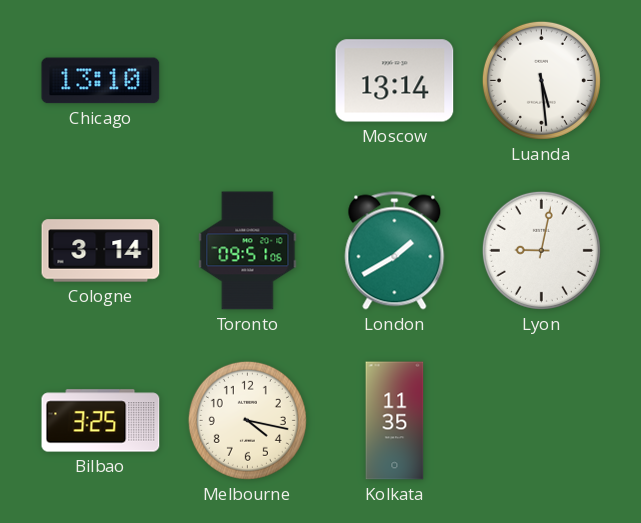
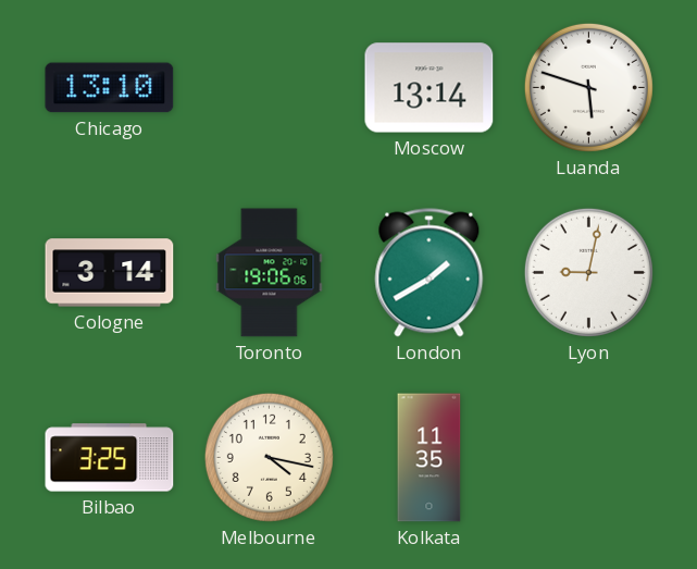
Luanda: 5:29 -> 5:48
Toronto: 09:51 -> 19:06
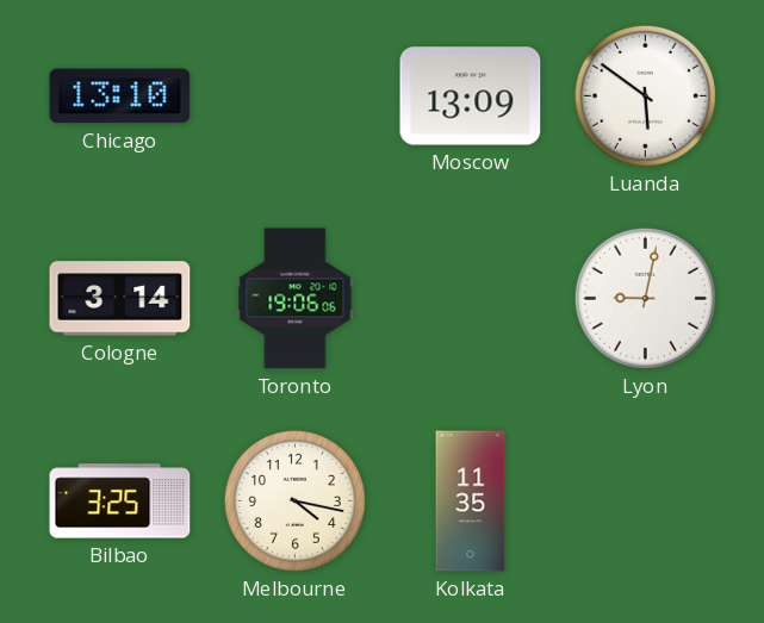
Moscow: 13:14 -> 13:09
Luanda: 5:48 -> 5:51
London: 1:40 -> none
